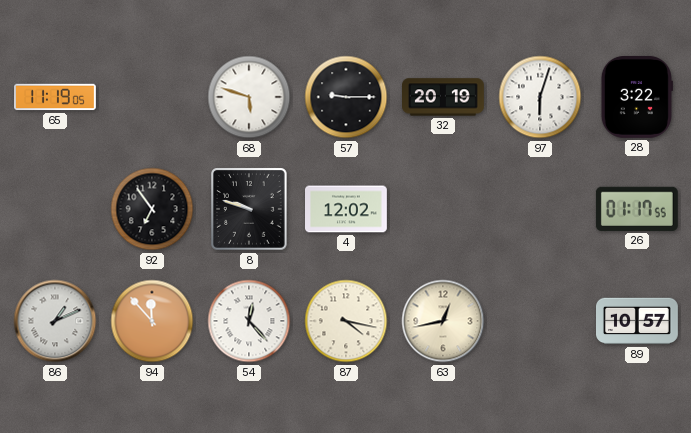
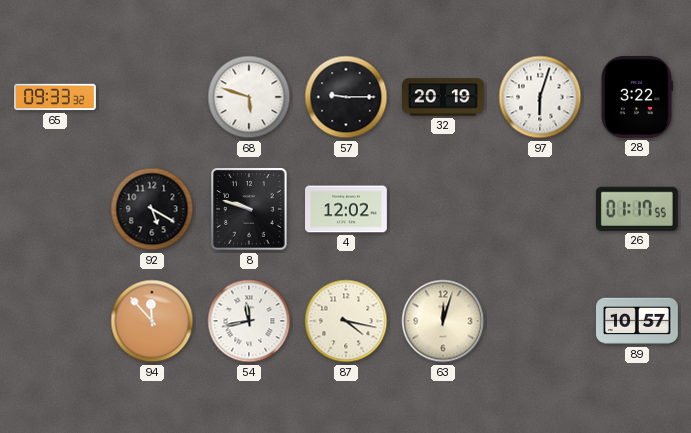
65: 11:19 -> 09:33
92: 6:54 -> 5:20
86: 1:11 -> none
54: 12:23 -> 11:43
63: 12:43 -> 12:03
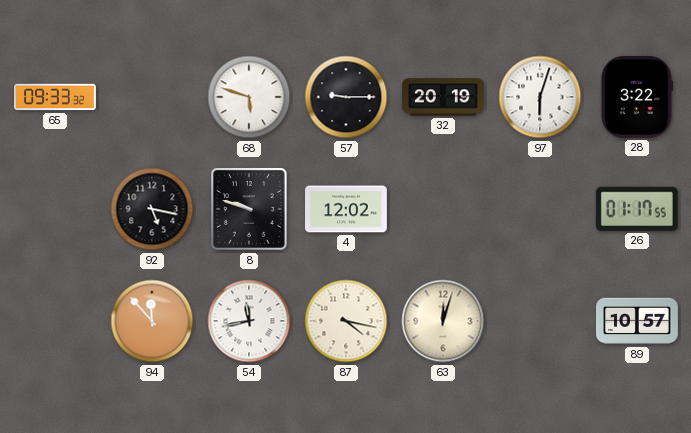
92: 5:20 -> 5:17
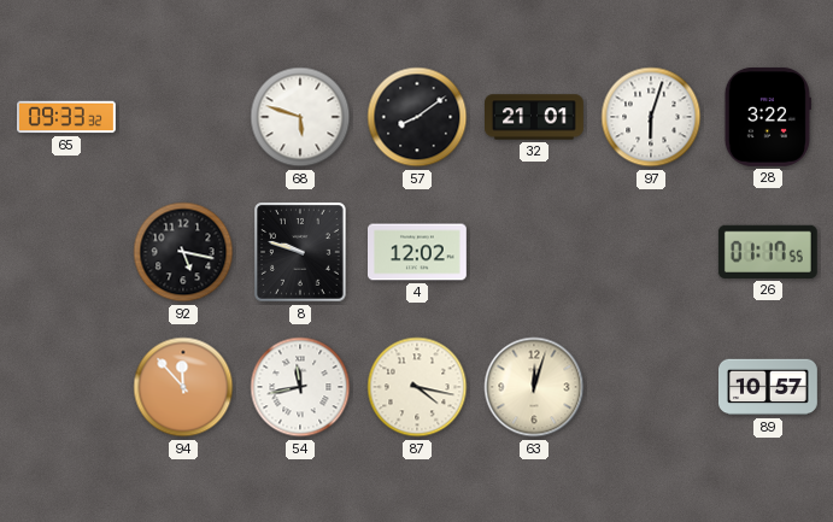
57: 9:15 -> 8:09
32: 20:19 -> 21:01
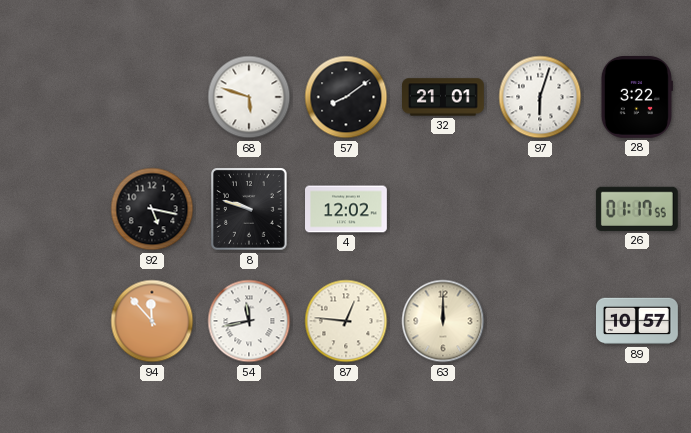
65: 09:33 -> none
87: 4:17 -> 12:46
63: 12:03 -> 12:00
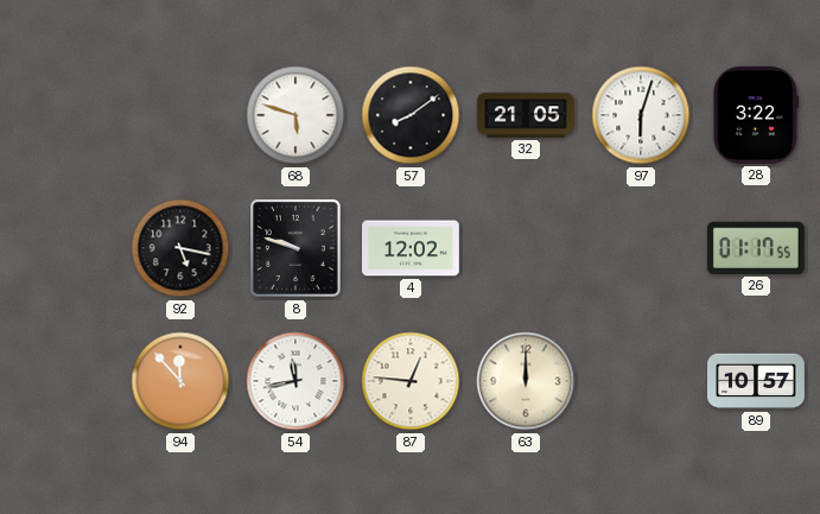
32: 21:01 -> 21:05
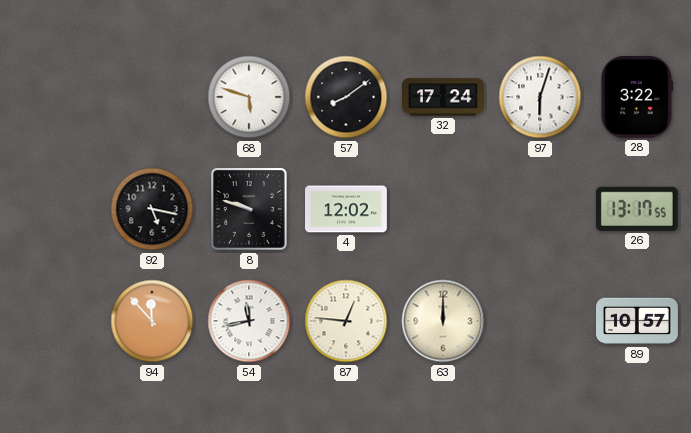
32: 21:05 -> 17:24
26: 01:17 -> 13:17
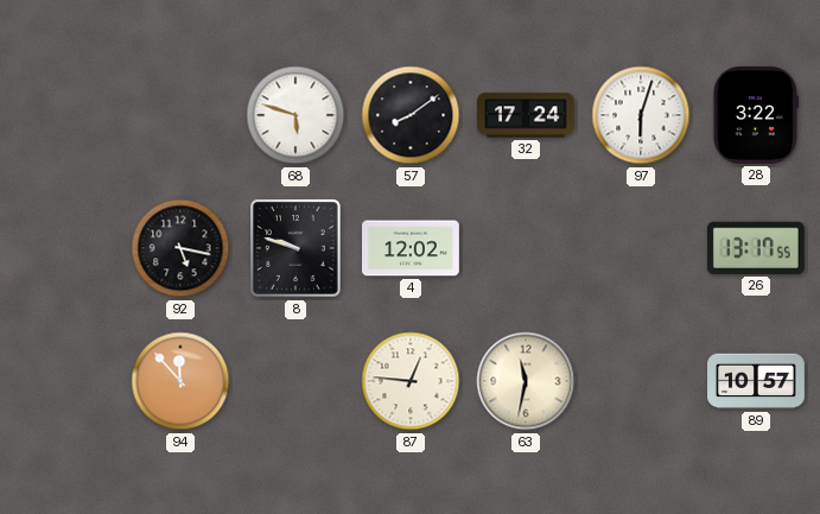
54: 11:43 -> none
63: 12:00 -> 11:32
